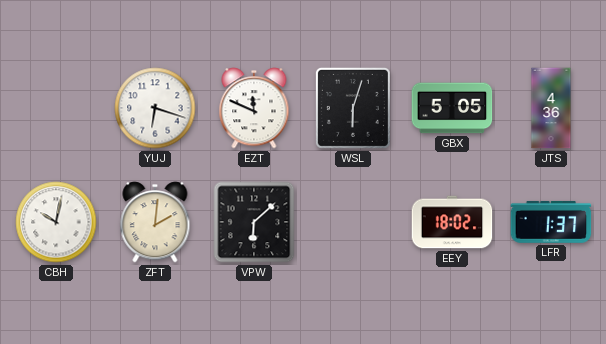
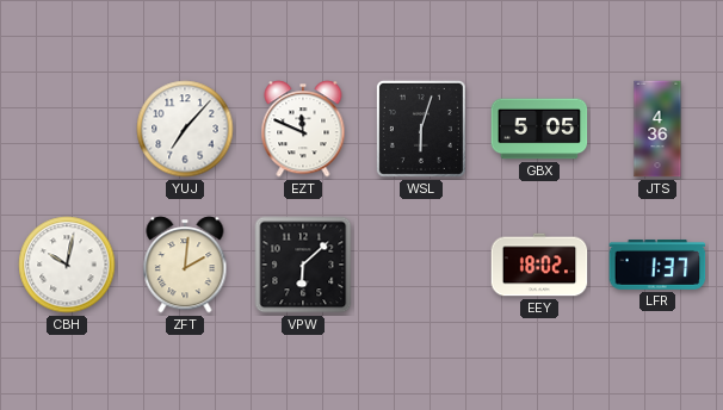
YUJ: 6:18 -> 7:07
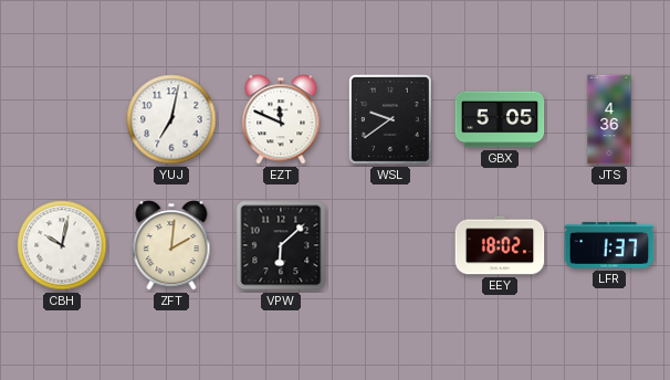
YUJ: 7:07 -> 7:02
WSL: 6:03 -> 9:39
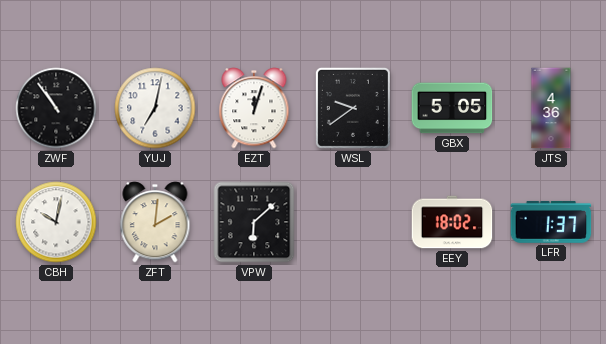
ZWF: none -> 10:54
EZT: 11:49 -> 12:03
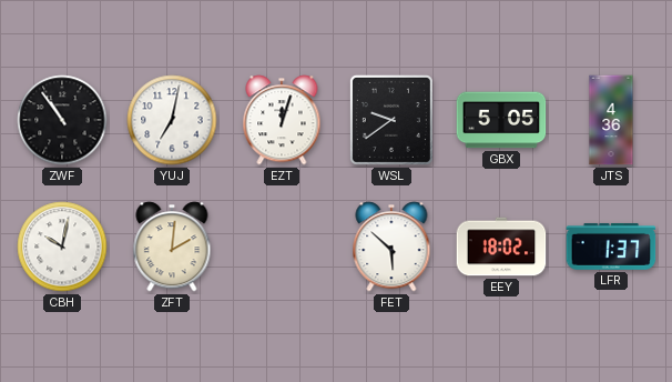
VPW: 6:08 -> none
FET: none -> 5:52
